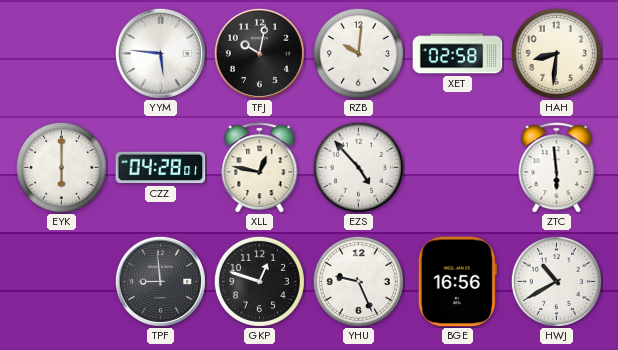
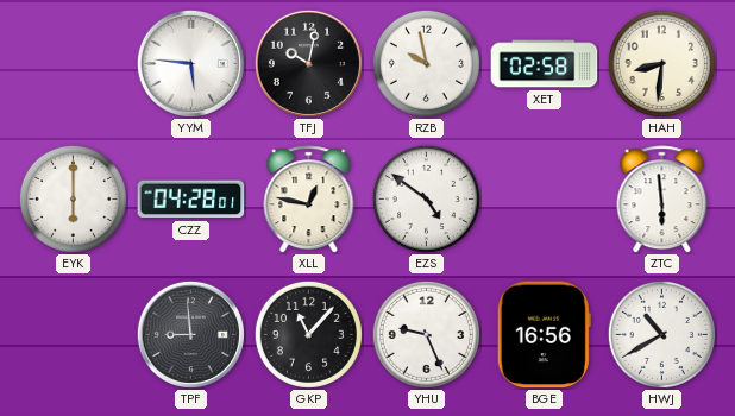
RZB: 10:01 -> 9:58
EZS: 4:53 -> 4:51
GKP: 12:48 -> 11:07
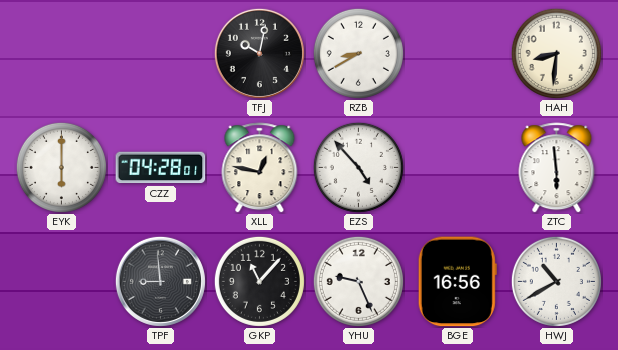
YYM: 5:46 -> none
RZB: 9:58 -> 8:40
XET: 02:58 -> none
EZS: 4:51 -> 4:53
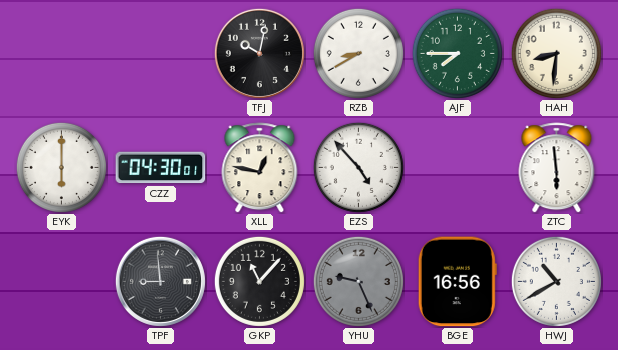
AJF: none -> 7:45
CZZ: 04:28 -> 04:30
YHU dial: white -> grey
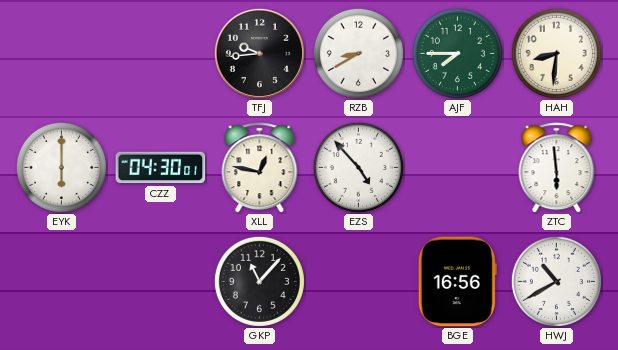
TFJ: 10:02 -> 9:44
TPF: 8:59 -> none
YHU: 9:26 -> none
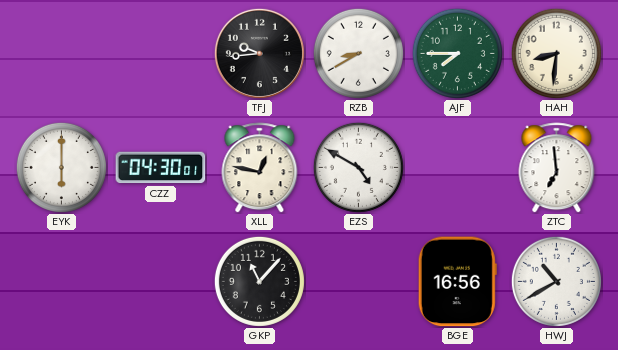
EZS: 4:53 -> 4:50
ZTC: 5:59 -> 6:59
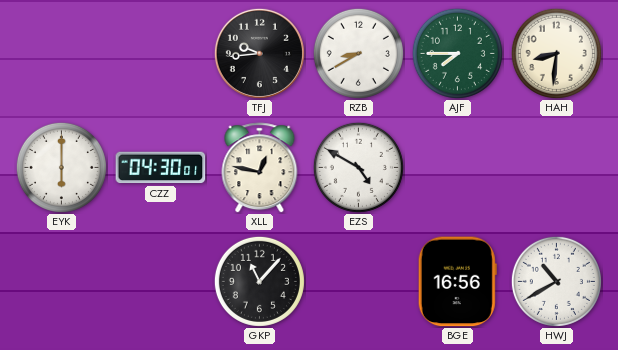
ZTC: 6:59 -> none
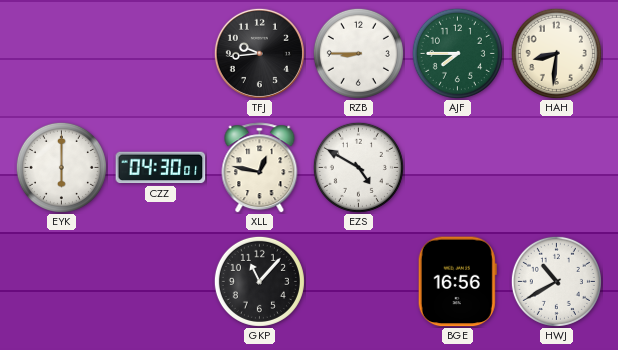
RZB: 8:40 -> 8:45
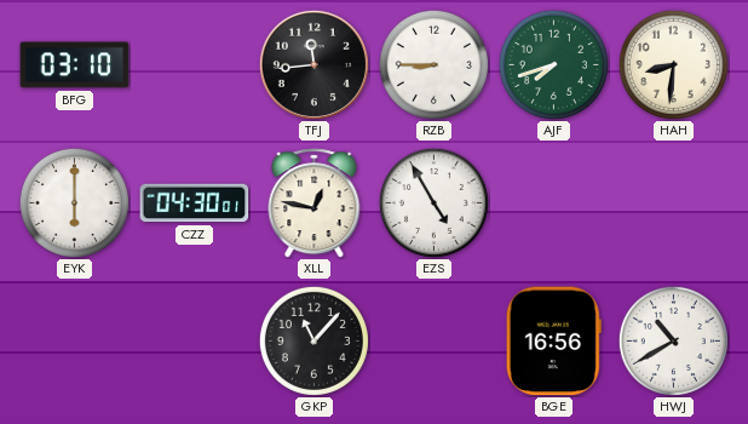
BFG: none -> 03:10
TFJ: 9:44 -> 11:44
AJF: 7:45 -> 7:42
EZS: 4:50 -> 4:55
